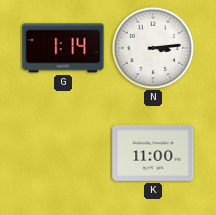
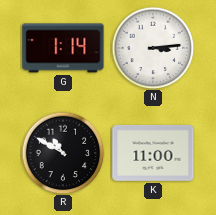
R: none -> 10:50
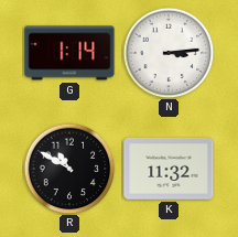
K: 11:00 -> 11:32
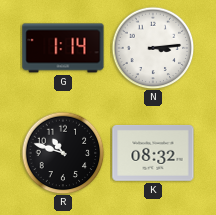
R: 10:50 -> 10:48
K: 11:32 -> 08:32
